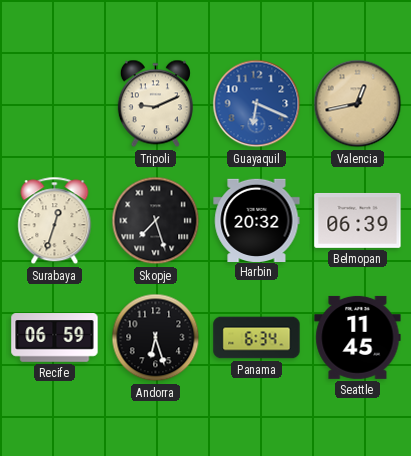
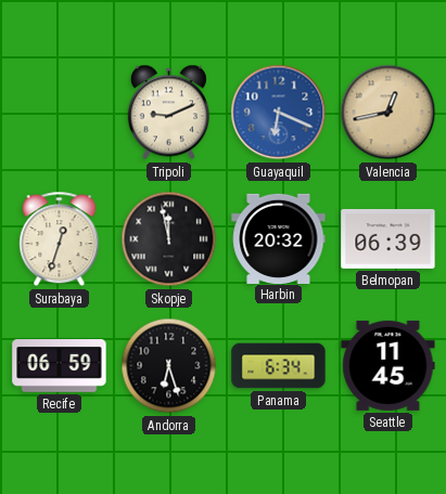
Skopje: 7:27 -> 11:58
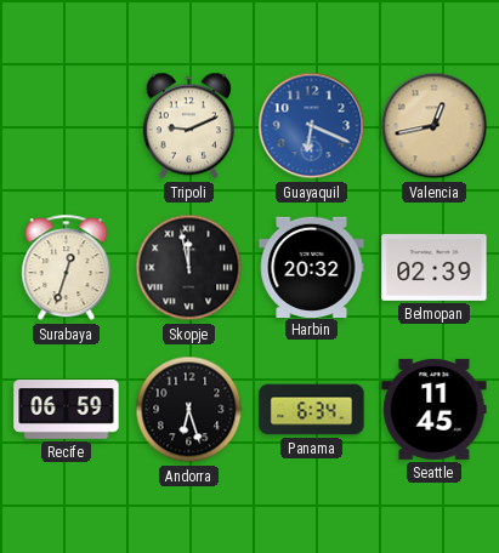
Belmopan: 06:39 -> 02:39
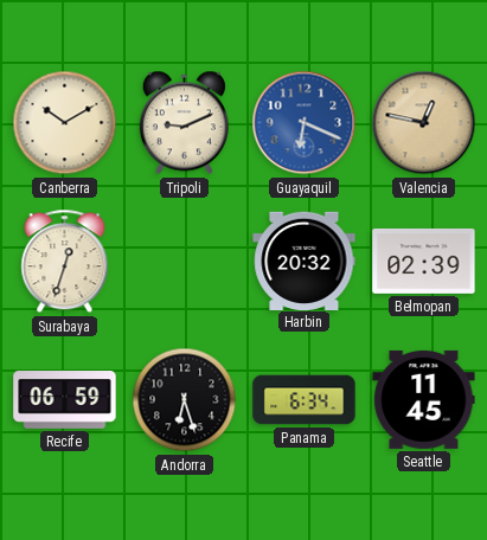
Canberra: none -> 10:10
Valencia: 12:43 -> 12:47
Skopje: 11:58 -> none
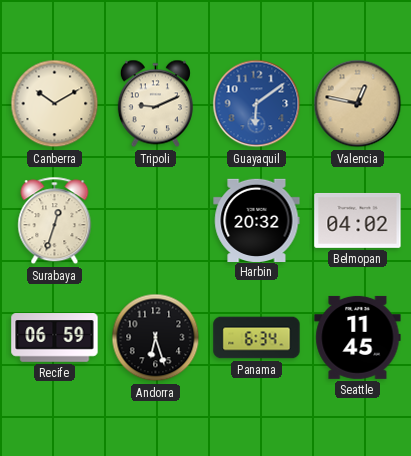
Guayaquil: 6:19 -> 6:09
Belmopan: 02:39 -> 04:02
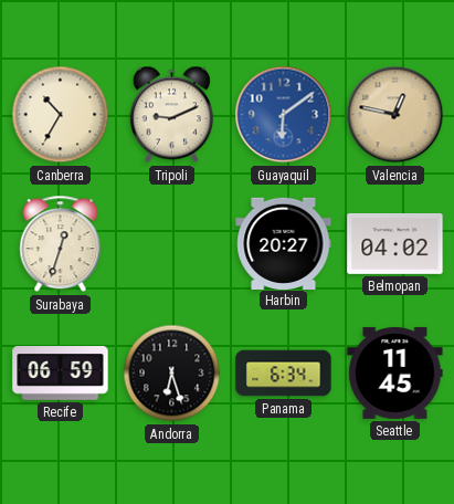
Canberra: 10:10 -> 10:35
Harbin: 20:32 -> 20:27
